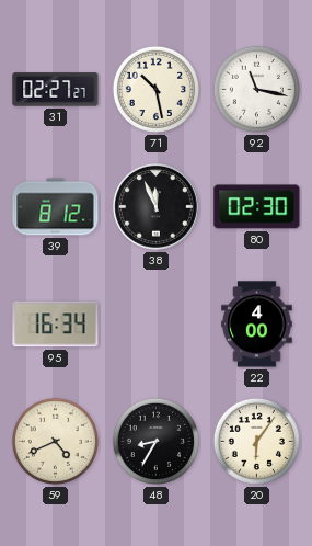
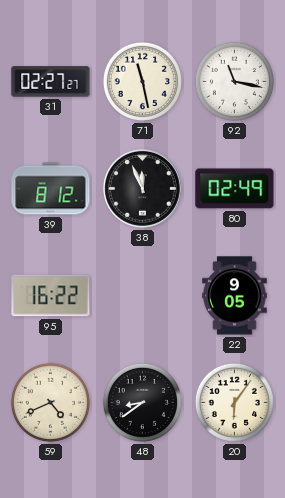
71: 10:28 -> 11:28
80: 02:30 -> 02:49
95: 16:34 -> 16:22
22: 4:00 -> 9:05
48: 8:35 -> 8:39
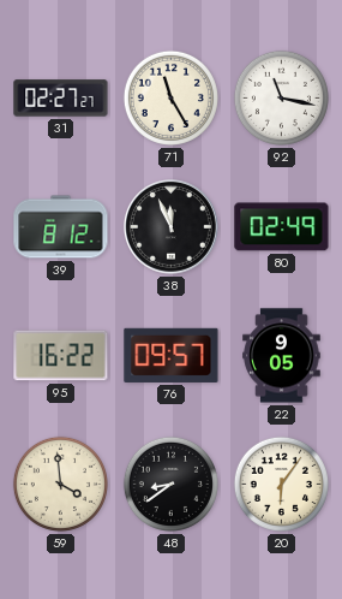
71: 11:28 -> 11:25
76: none -> 09:57
59: 4:41 -> 3:59
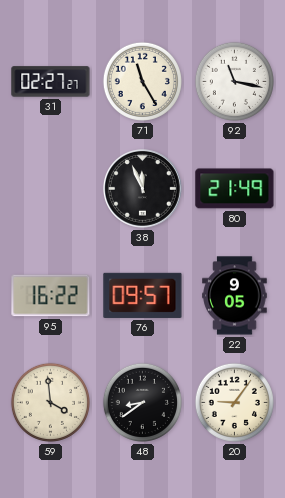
39: 8:12 -> none
80: 02:49 -> 21:49
20: 6:06 -> 9:06
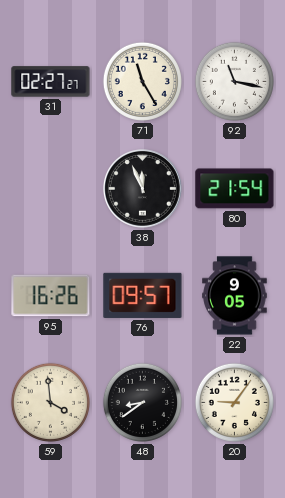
80: 21:49 -> 21:54
95: 16:22 -> 16:26
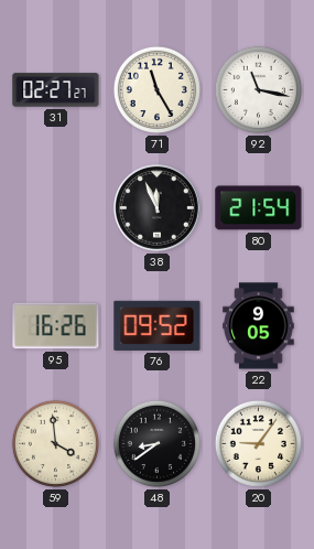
76: 09:57 -> 09:52
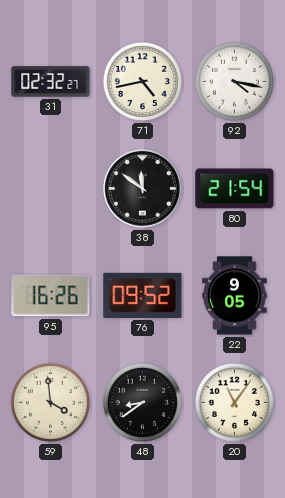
31: 02:27 -> 02:32
71: 11:25 -> 4:43
92: 11:17 -> 4:17
38: 11:56 -> 11:51
20: 9:06 -> 11:06
